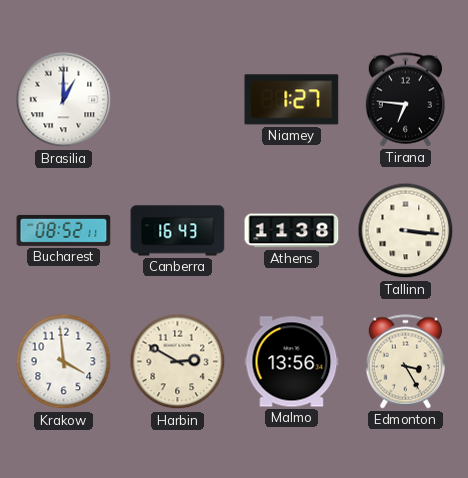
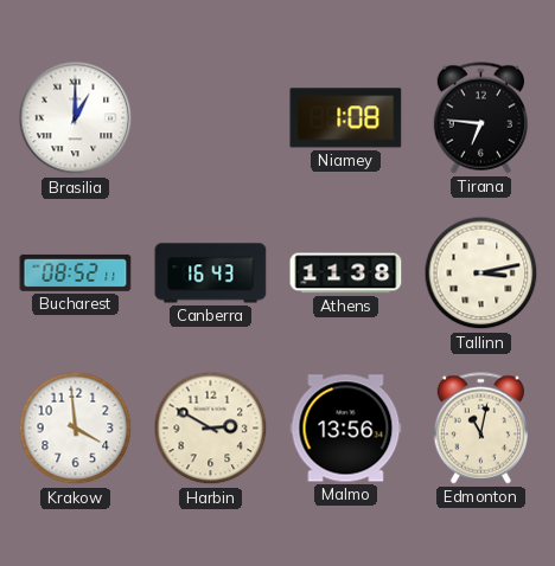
Niamey: 1:27 -> 1:08
Tallinn: 3:16 -> 3:13
Edmonton: 3:25 -> 11:02
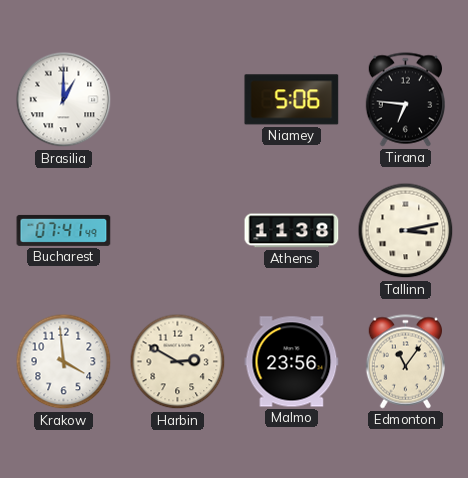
Niamey: 1:08 -> 5:06
Bucharest: 08:52 -> 07:41
Canberra: 16:43 -> none
Malmo: 13:56 -> 23:56
Edmonton: 11:02 -> 11:06
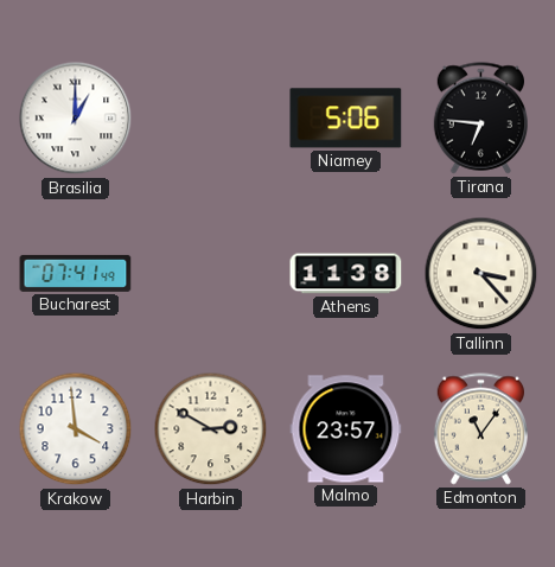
Tallinn: 3:13 -> 3:23
Malmo: 23:56 -> 23:57
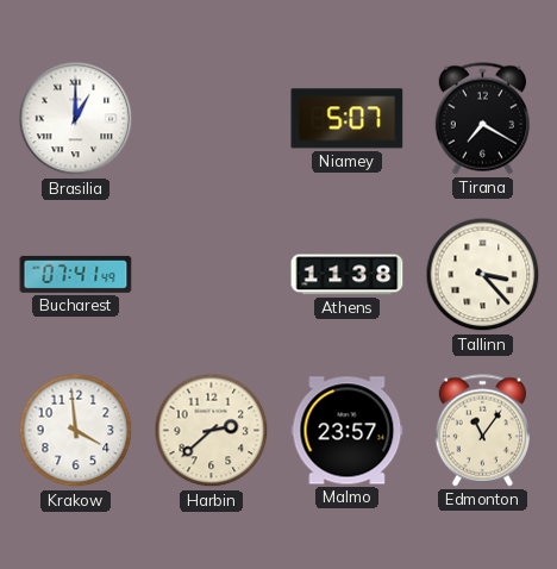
Niamey: 5:06 -> 5:07
Tirana: 6:46 -> 7:20
Harbin: 2:50 -> 2:38
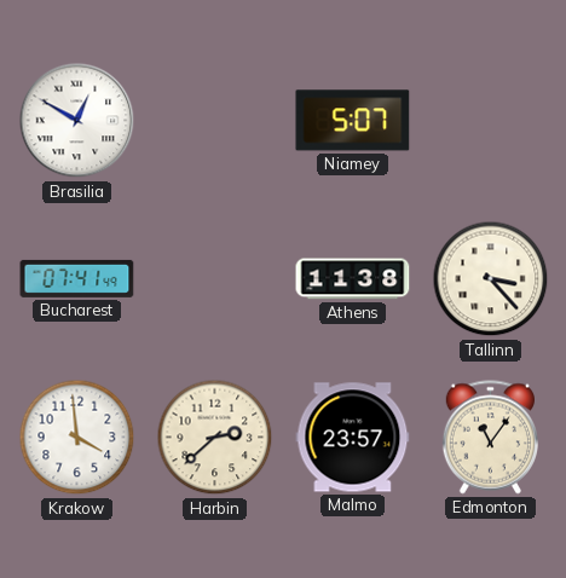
Brasilia: 1:00 -> 12:50
Tirana: 7:20 -> none
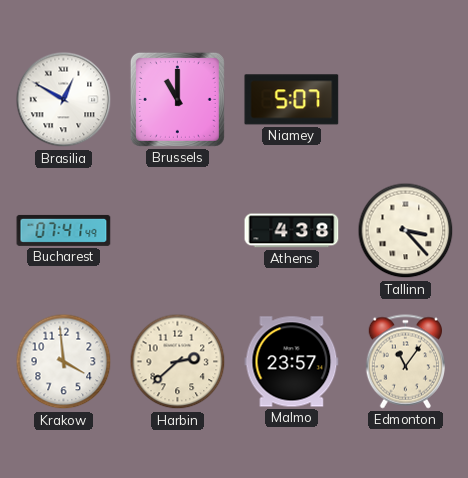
Brussels: none -> 11:00
Athens: 11:38 -> 4:38
